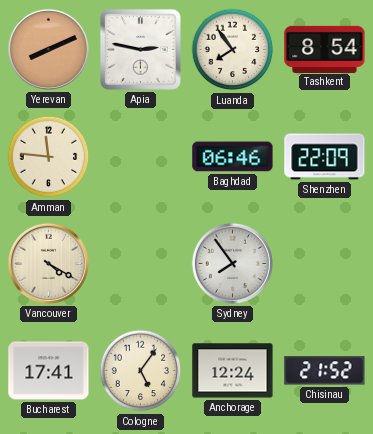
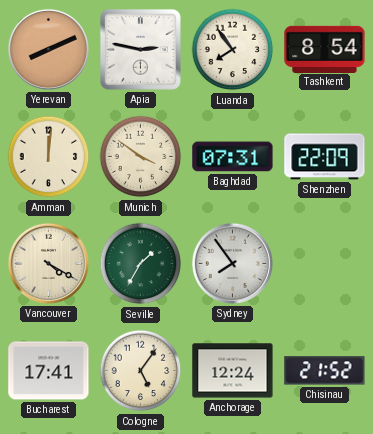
Amman: 11:46 -> 12:01
Munich: none -> 3:51
Baghdad: 06:46 -> 07:31
Seville: none -> 1:35
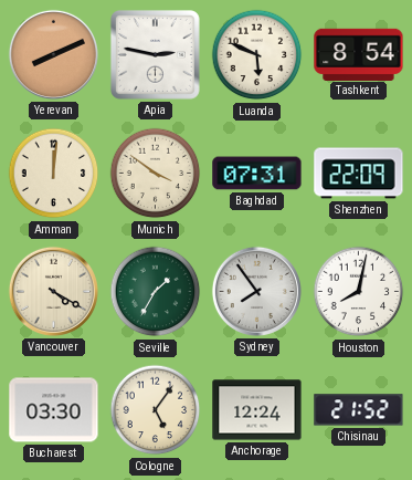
Luanda: 7:54 -> 5:49
Houston: none -> 8:02
Bucharest: 17:41 -> 03:30
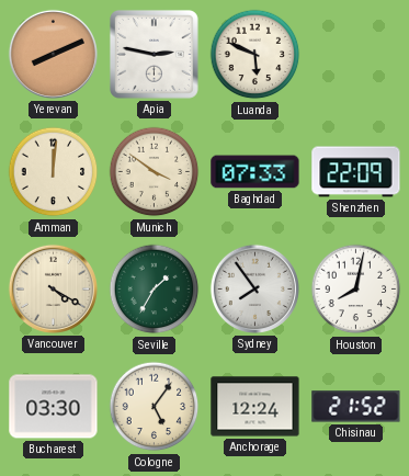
Tashkent: 8:54 -> none
Baghdad: 07:31 -> 07:33
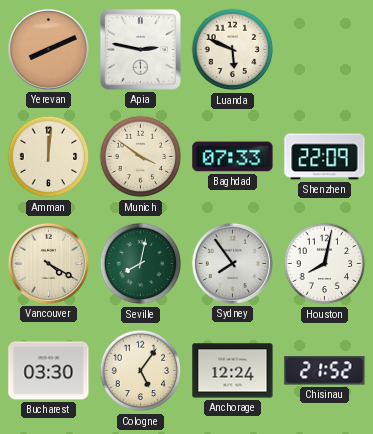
Seville: 1:35 -> 8:02
